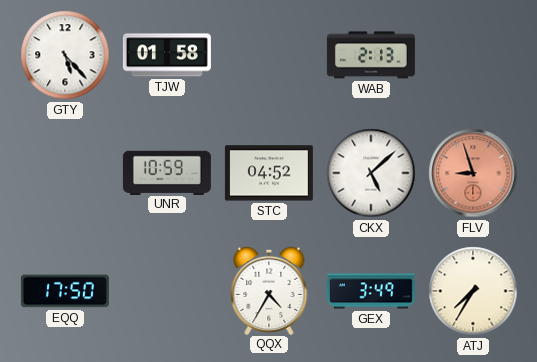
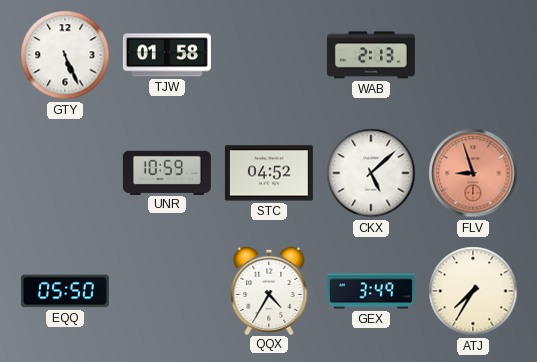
GTY: 5:23 -> 5:26
EQQ: 17:50 -> 05:50
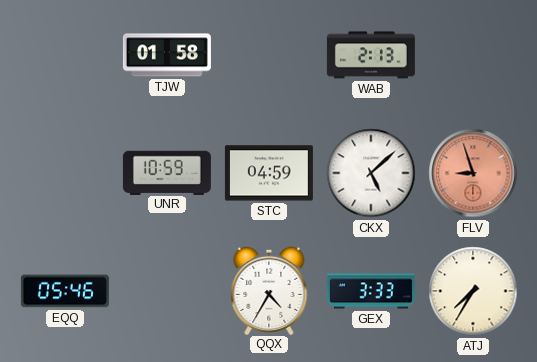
GTY: 5:26 -> none
STC: 04:52 -> 04:59
EQQ: 05:50 -> 05:46
GEX: 3:49 -> 3:33
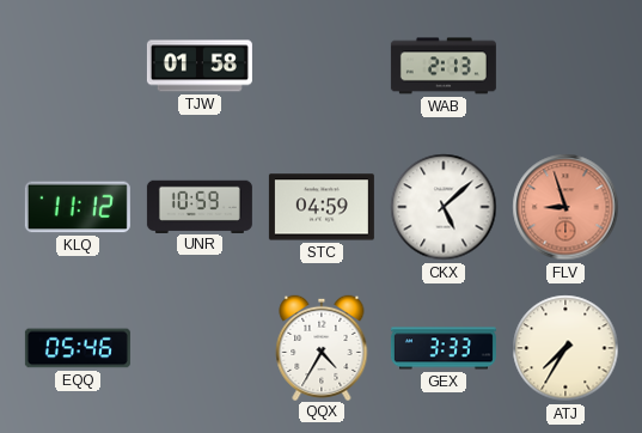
KLQ: none -> 11:12
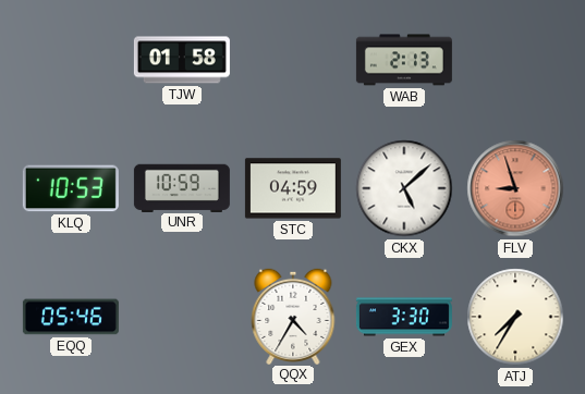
KLQ: 11:12 -> 10:53
GEX: 3:33 -> 3:30
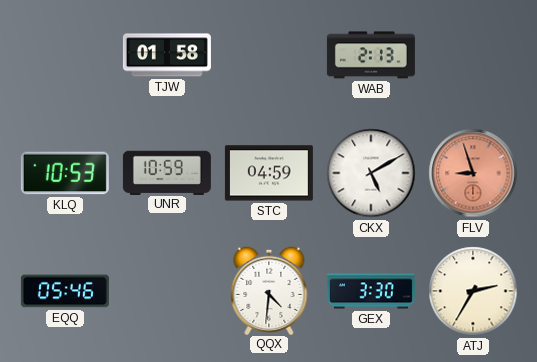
CKX: 5:08 -> 5:10
QQX: 4:35 -> 4:31
ATJ: 7:35 -> 2:35
